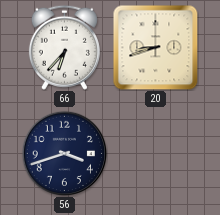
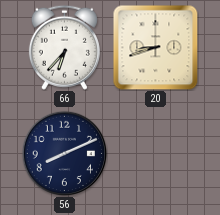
56: 3:42 -> 8:11
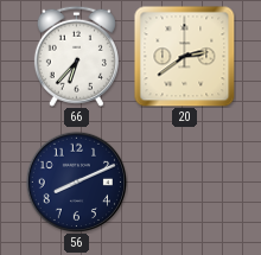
20: 8:42 -> 2:39
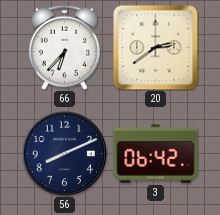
3: none -> 06:42
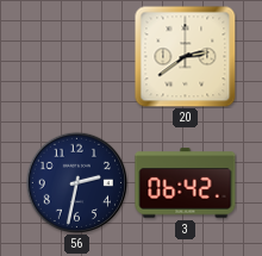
66: 6:37 -> none
56: 8:11 -> 2:32
